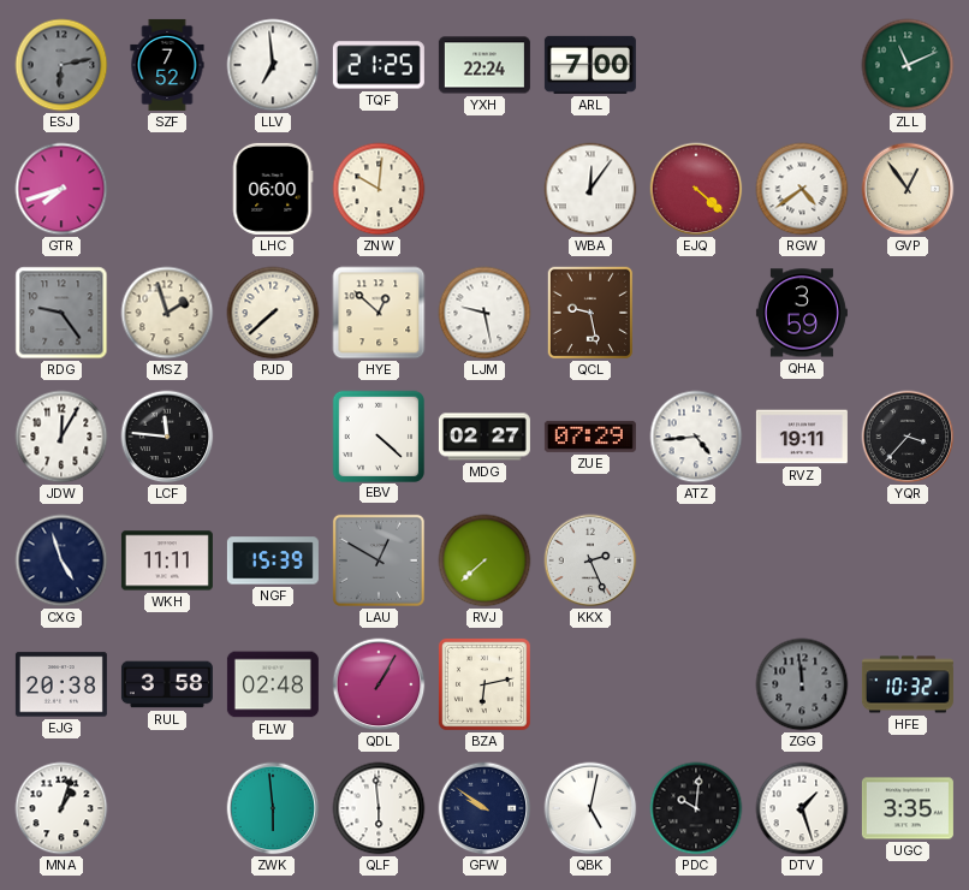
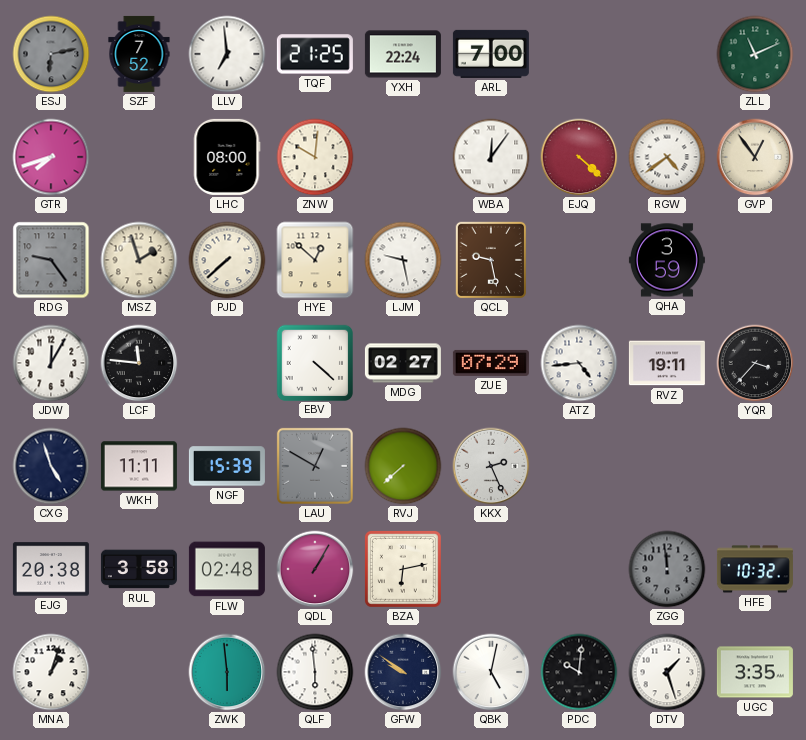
LHC: 06:00 -> 08:00
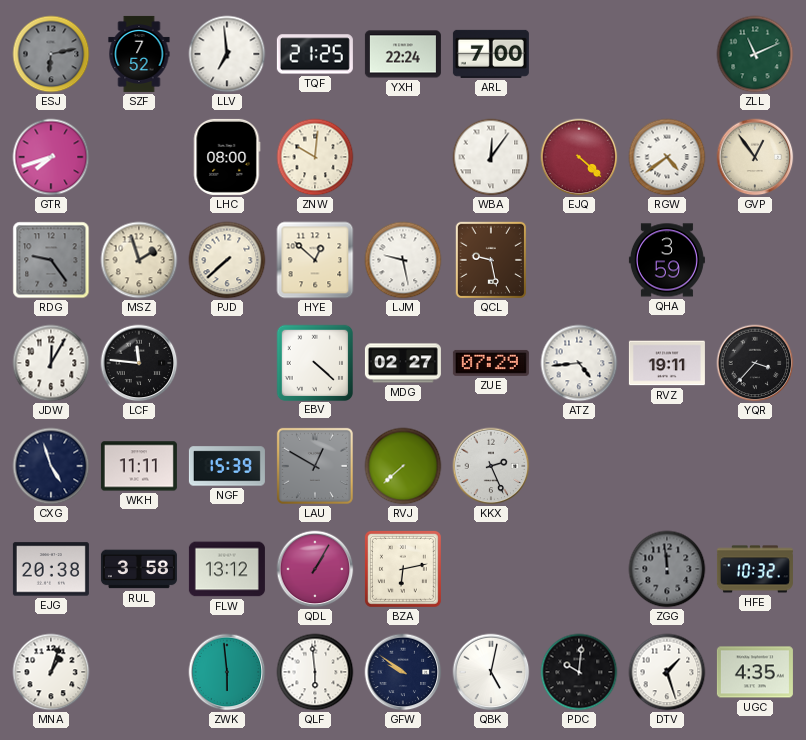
FLW: 02:48 -> 13:12
UGC: 3:35 -> 4:35
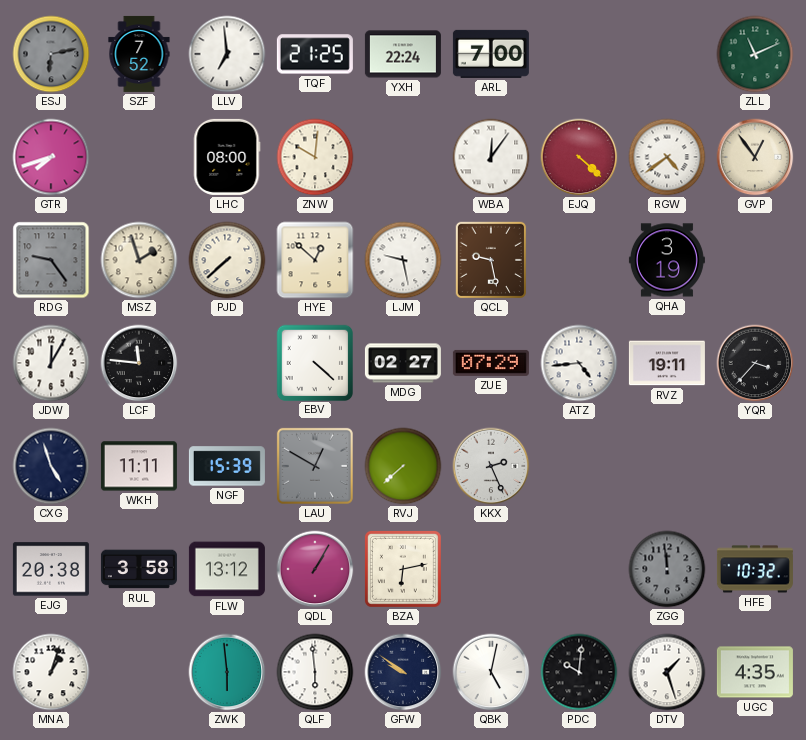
QHA: 3:59 -> 3:19
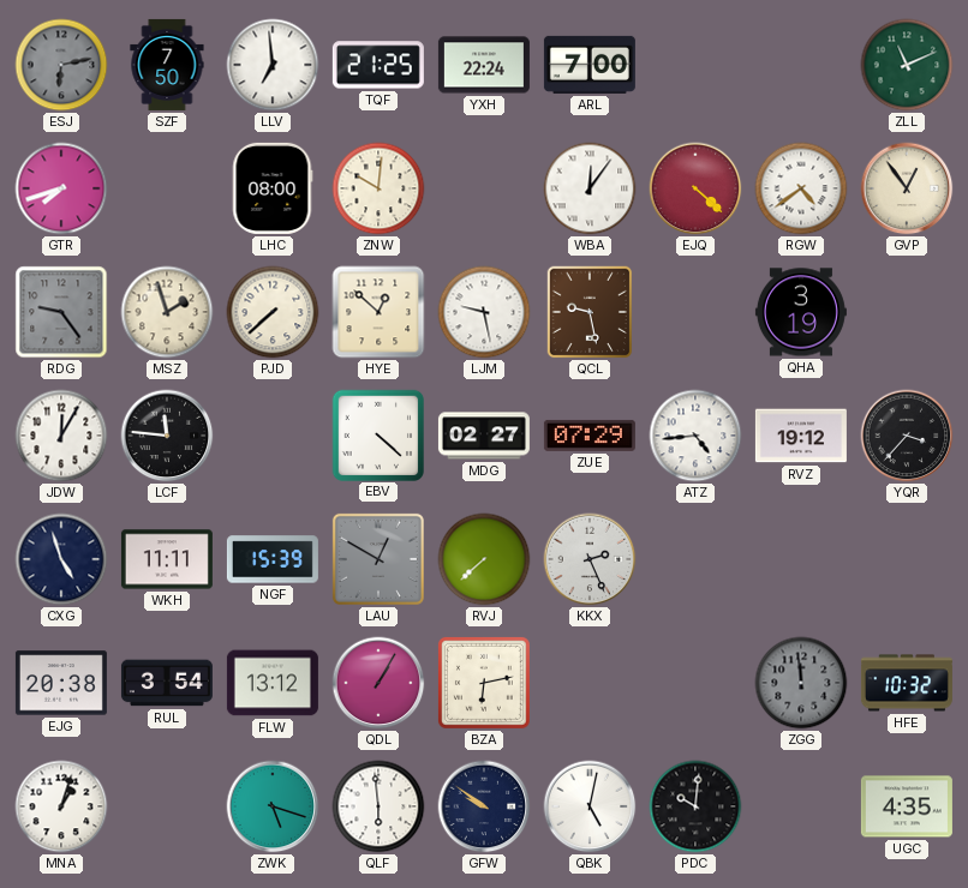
SZF: 7:52 -> 7:50
RVZ: 19:11 -> 19:12
RUL: 3:58 -> 3:54
ZWK: 5:59 -> 5:18
DTV: 1:27 -> none
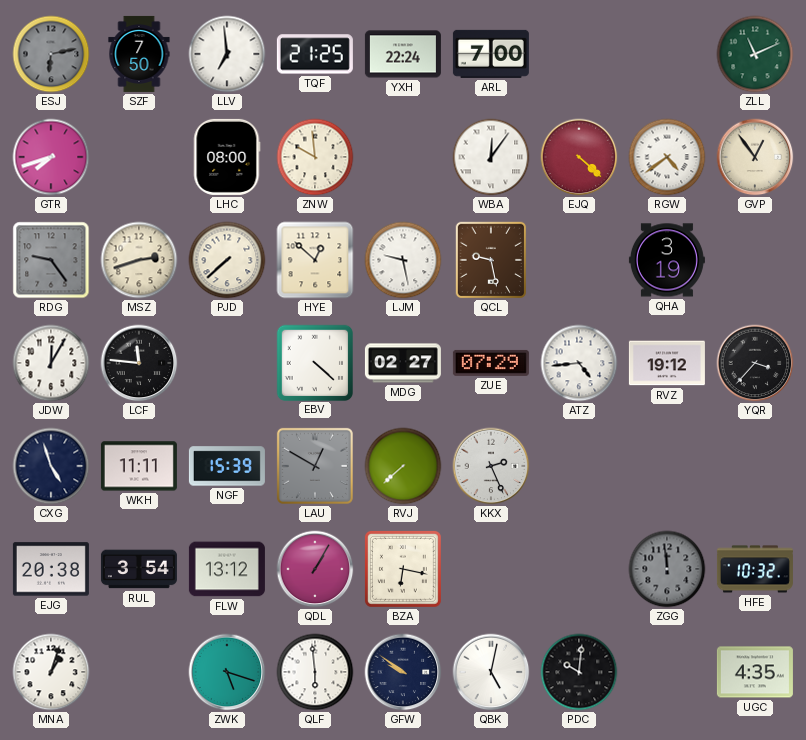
ZNW: 10:01 -> 9:59
MSZ: 1:57 -> 2:42
BZA: 6:13 -> 6:17
